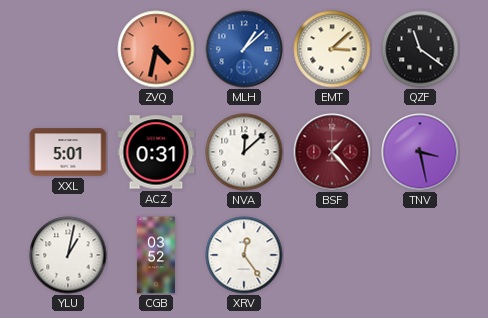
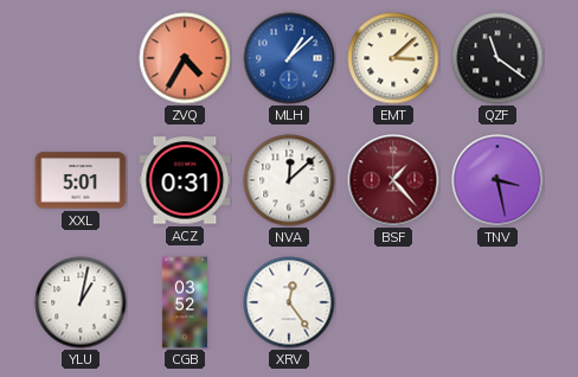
ZVQ: 4:32 -> 4:35
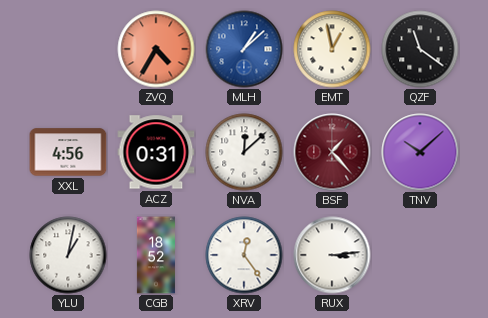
EMT: 3:08 -> 12:58
XXL: 5:01 -> 4:56
TNV: 3:28 -> 10:08
CGB: 03:52 -> 18:52
RUX: none -> 3:14
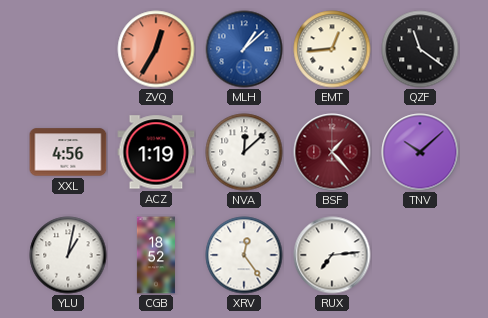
ZVQ: 4:35 -> 12:35
EMT: 12:58 -> 12:44
ACZ: 0:31 -> 1:19
RUX: 3:14 -> 7:14
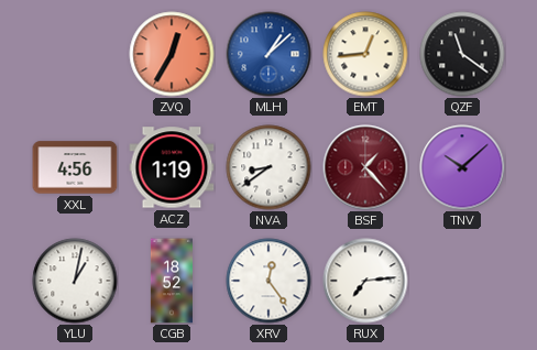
NVA: 12:08 -> 8:39
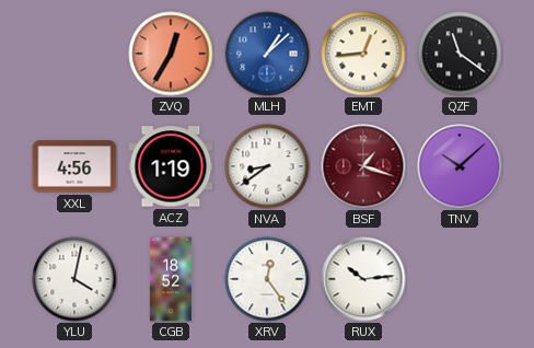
BSF: 1:23 -> 1:18
YLU: 1:02 -> 4:02
RUX: 7:14 -> 10:14
